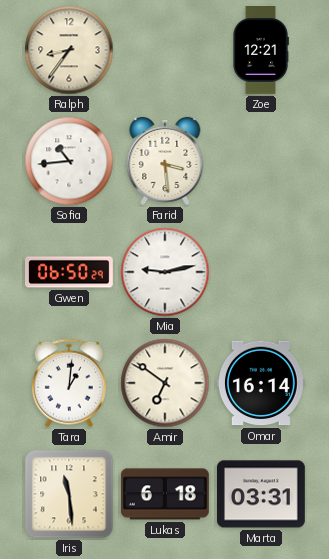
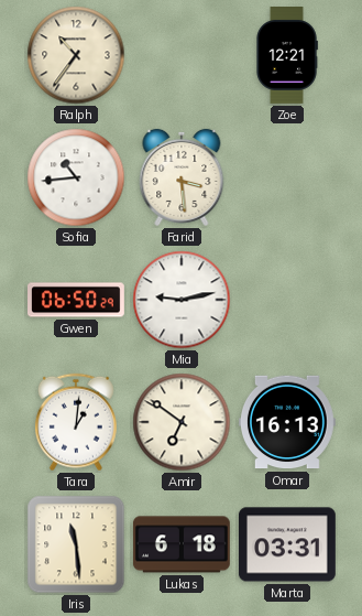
Ralph: 8:36 -> 10:36
Omar: 16:14 -> 16:13
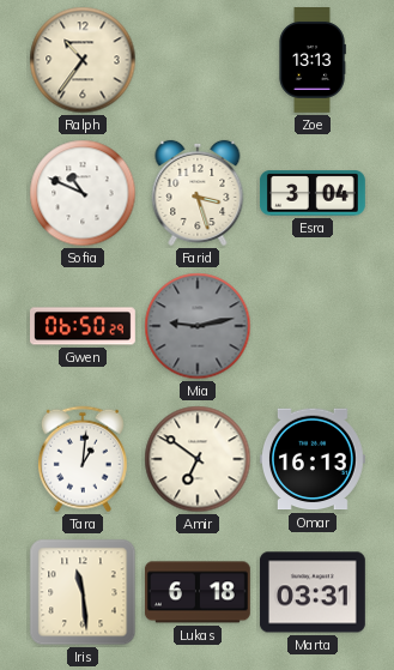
Zoe: 12:21 -> 13:13
Sofia: 10:44 -> 10:49
Farid: 3:29 -> 3:27
Esra: none -> 3:04
Mia dial: white -> grey
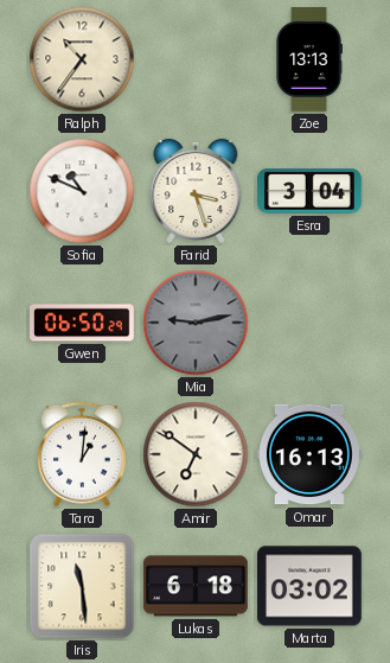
Marta: 03:31 -> 03:02
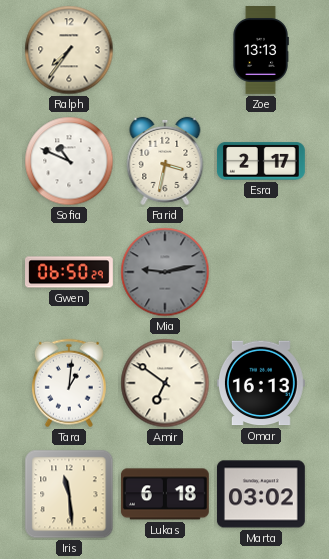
Ralph: 10:36 -> 7:36
Farid: 3:27 -> 3:32
Esra: 3:04 -> 2:17
